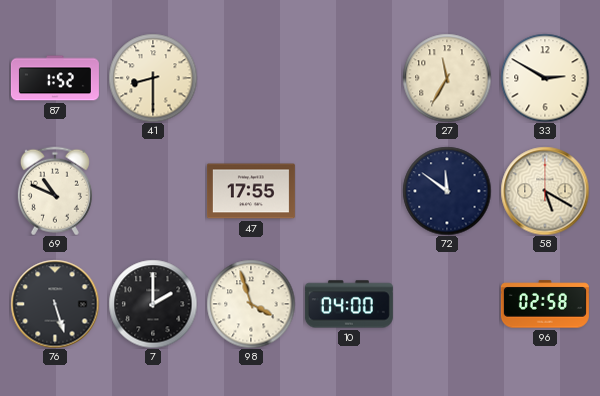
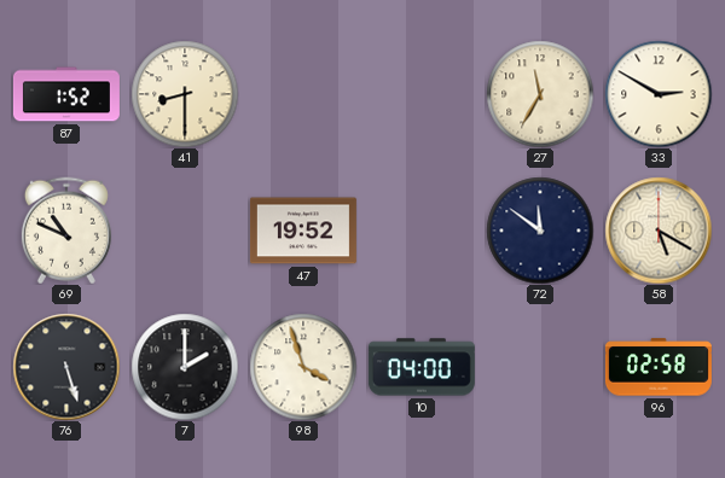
47: 17:55 -> 19:52
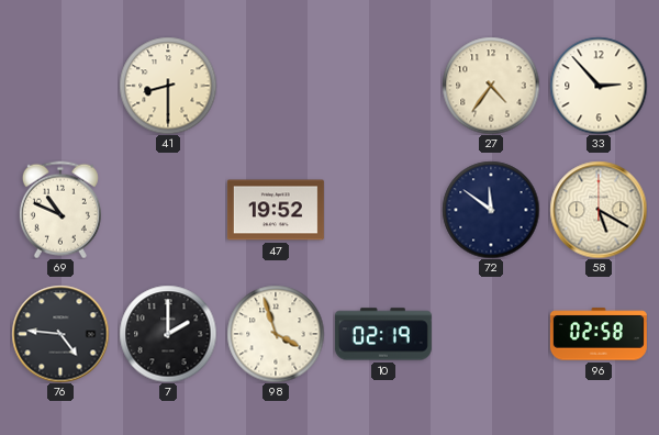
87: 1:52 -> none
27: 11:35 -> 4:36
33: 2:50 -> 2:53
76: 5:27 -> 4:46
10: 04:00 -> 02:19
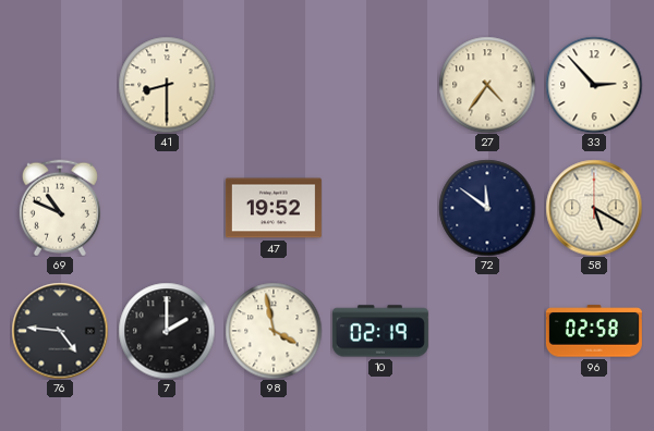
98: 3:57 -> 3:58
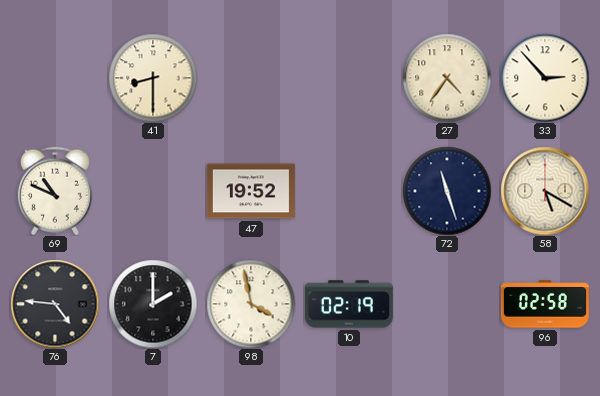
72: 11:51 -> 11:27
